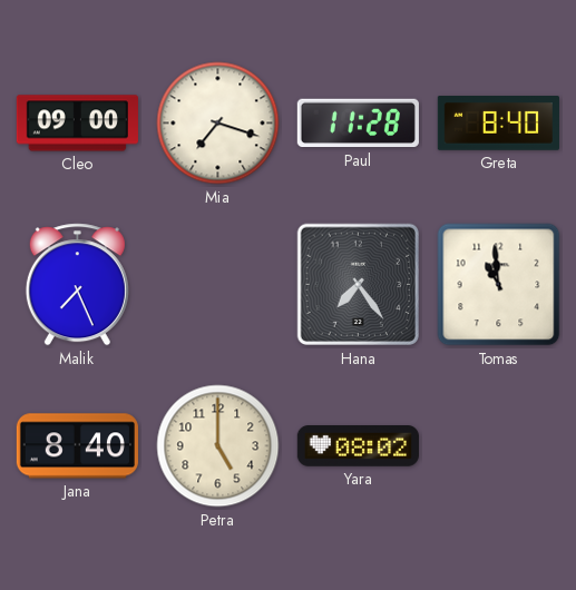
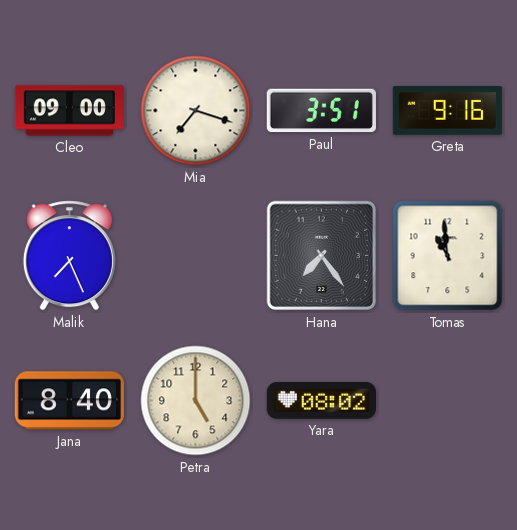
Paul: 11:28 -> 3:51
Greta: 8:40 -> 9:16
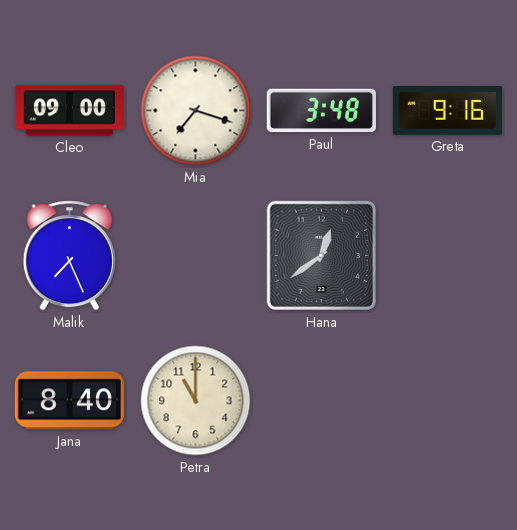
Paul: 3:51 -> 3:48
Hana: 7:24 -> 12:39
Tomas: 10:59 -> none
Petra: 5:00 -> 11:00
Yara: 08:02 -> none
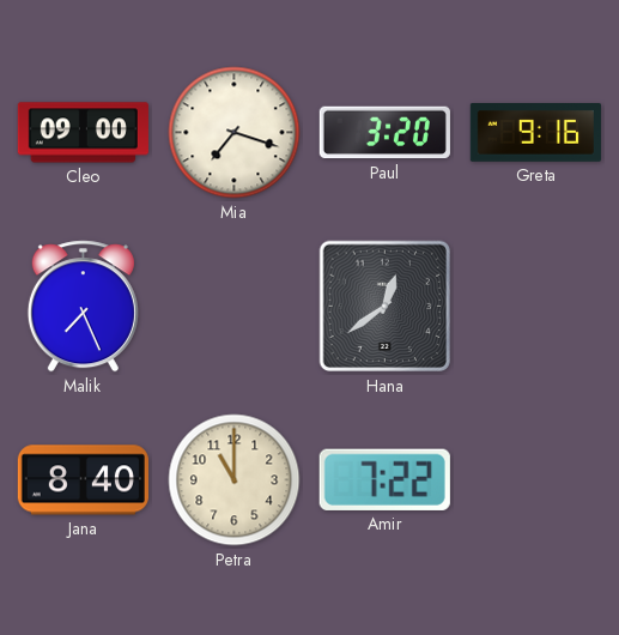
Paul: 3:48 -> 3:20
Amir: none -> 7:22
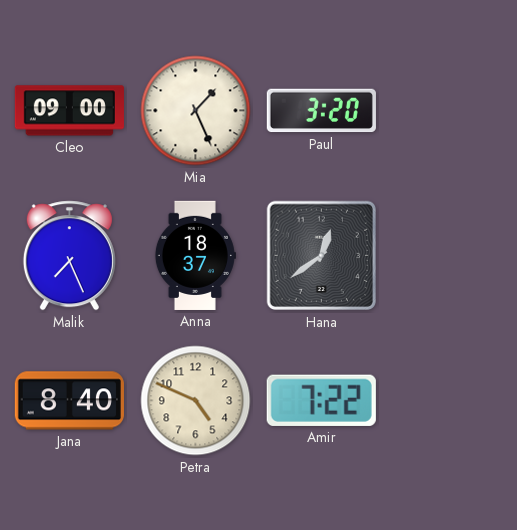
Mia: 7:18 -> 1:26
Greta: 9:16 -> none
Anna: none -> 18:37
Petra: 11:00 -> 4:49
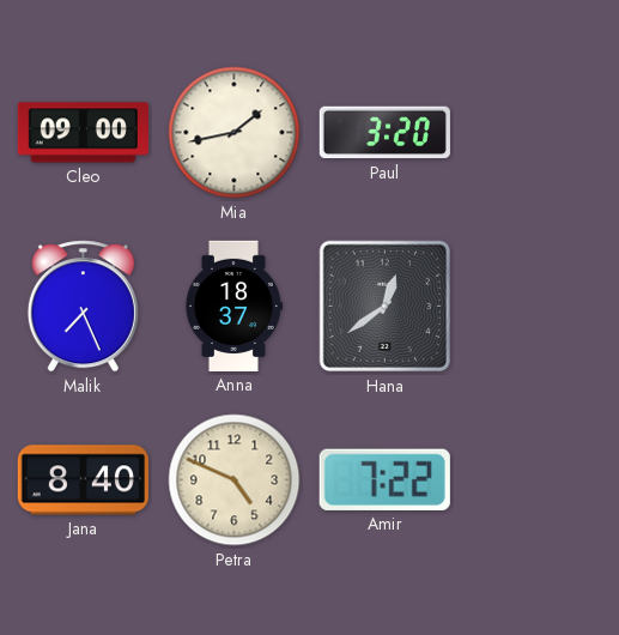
Mia: 1:26 -> 1:43
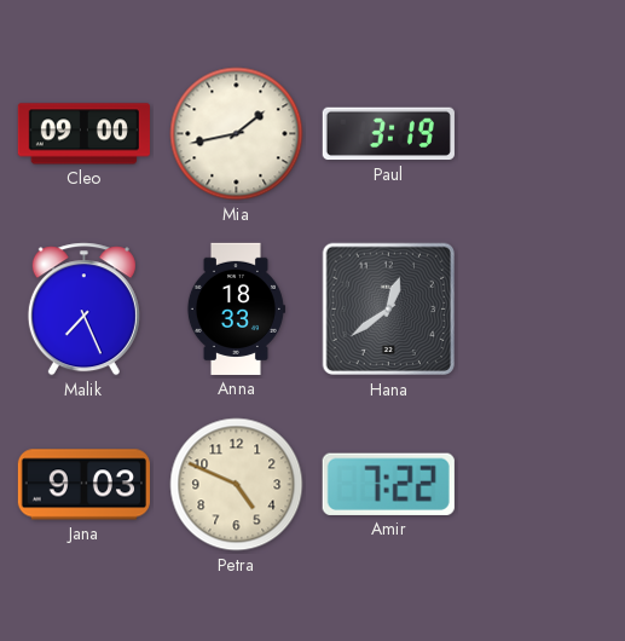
Paul: 3:20 -> 3:19
Anna: 18:37 -> 18:33
Jana: 8:40 -> 9:03
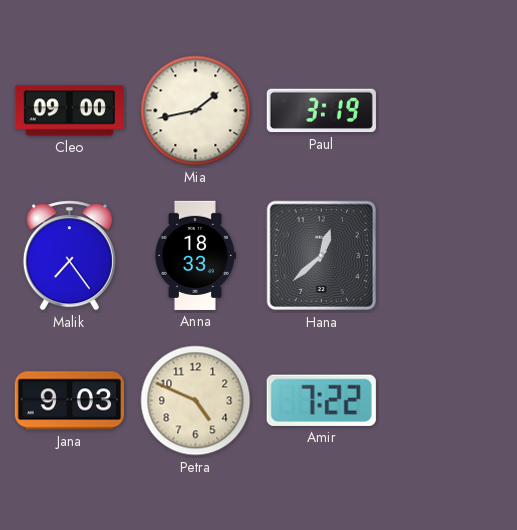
Malik: 7:26 -> 7:24
Hana: 12:39 -> 12:38
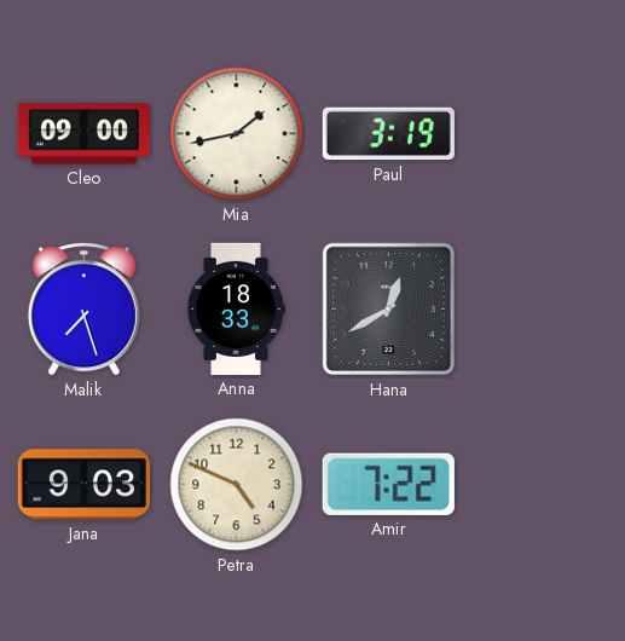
Malik: 7:24 -> 7:27
Hana: 12:38 -> 12:40
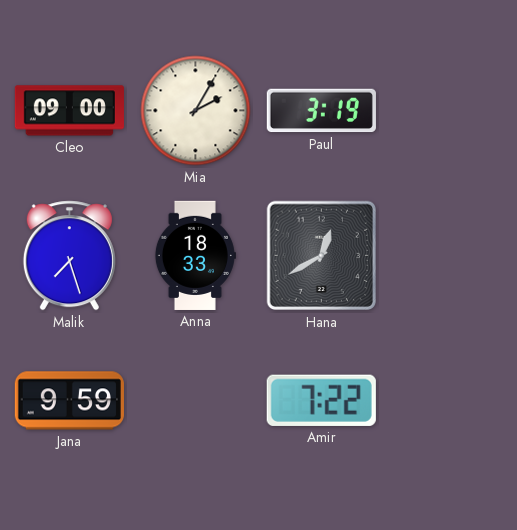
Mia: 1:43 -> 2:05
Jana: 9:03 -> 9:59
Petra: 4:49 -> none
